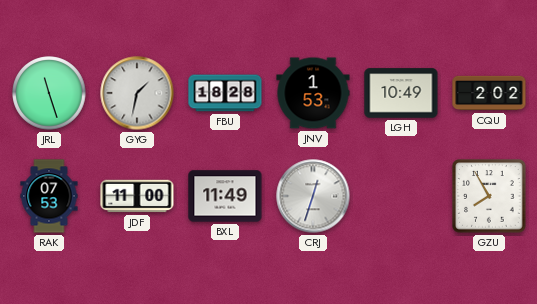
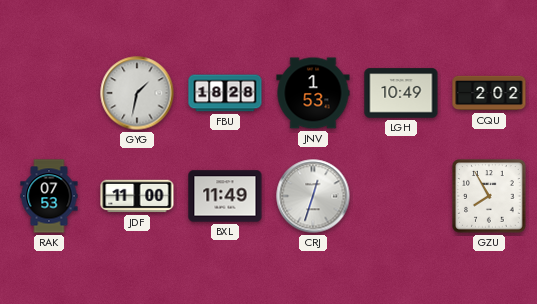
JRL: 11:27 -> none
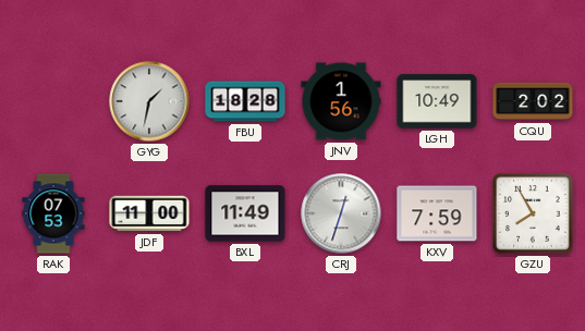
JNV: 1:53 -> 1:56
KXV: none -> 7:59
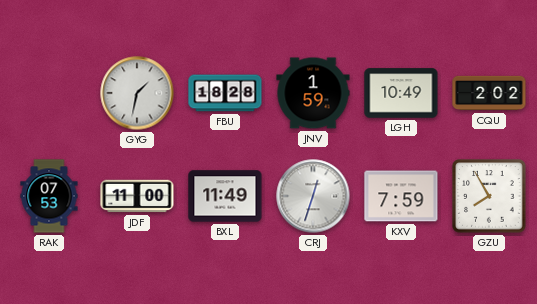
JNV: 1:56 -> 1:59
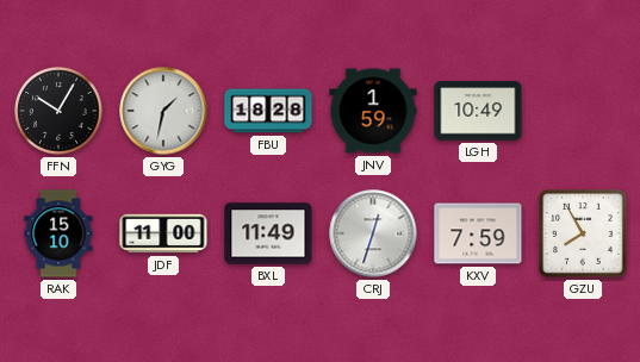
FFN: none -> 10:05
CQU: 2:02 -> none
RAK: 07:53 -> 15:10
